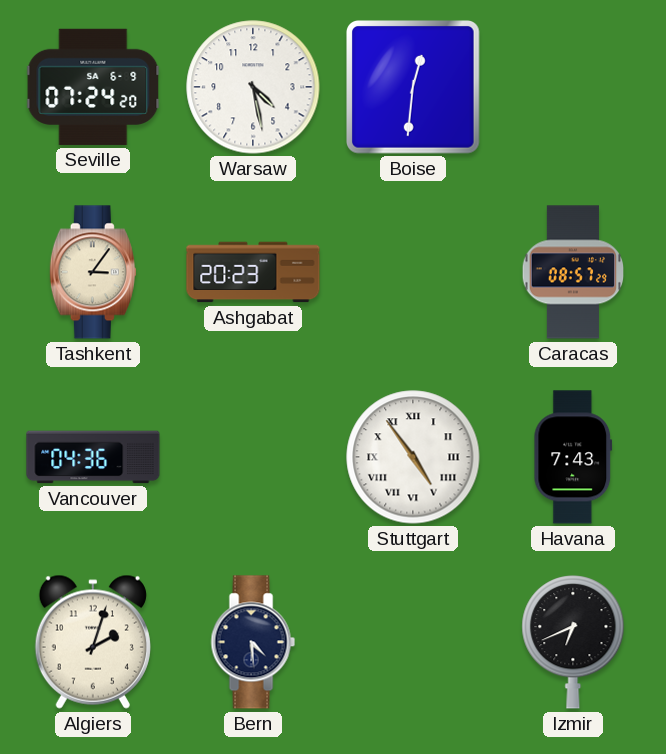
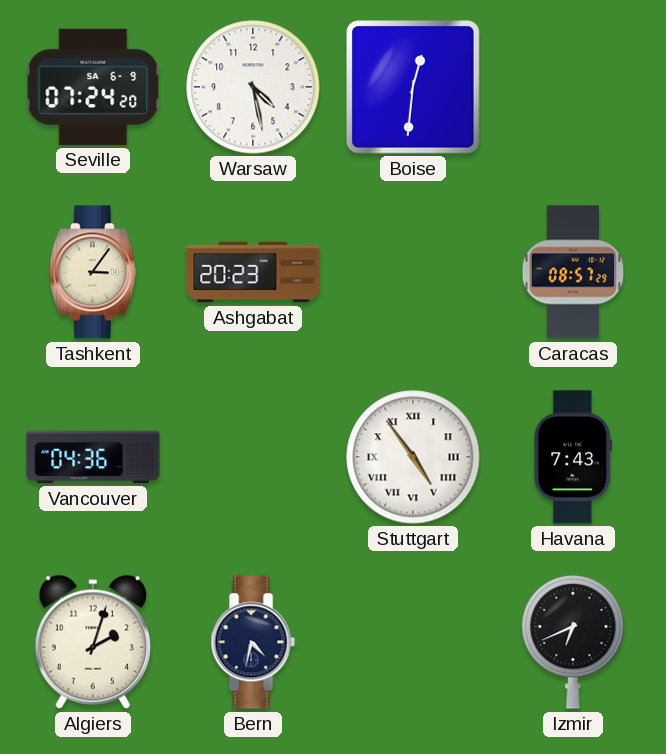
Bern: 4:29 -> 4:32
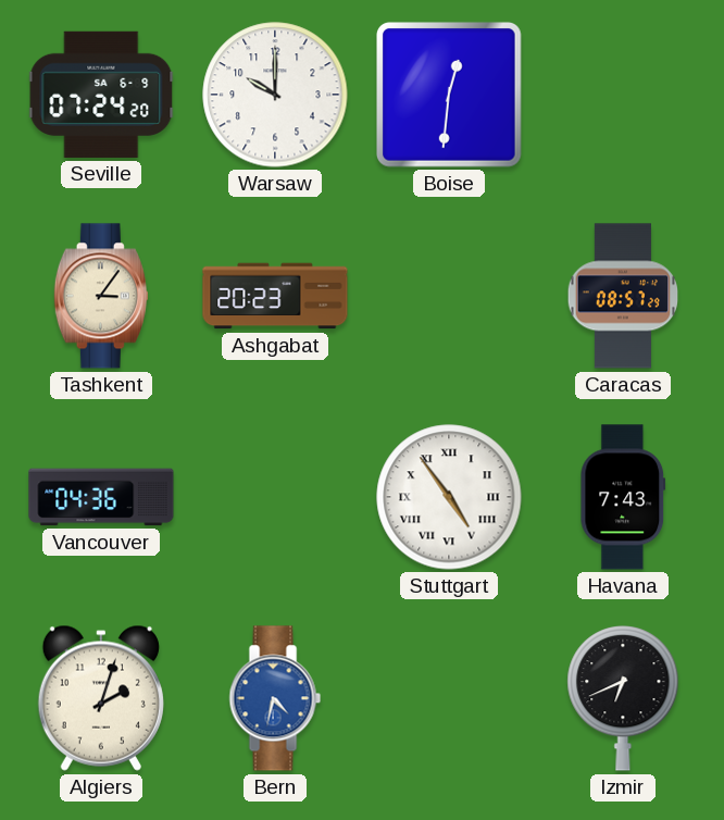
Warsaw: 4:28 -> 10:00
Bern dial: navy -> blue
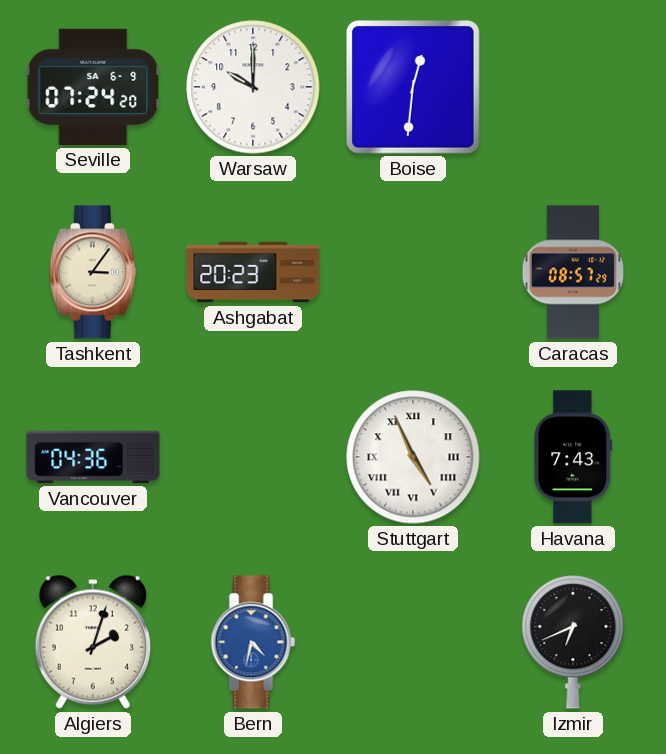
Stuttgart: 4:54 -> 4:56
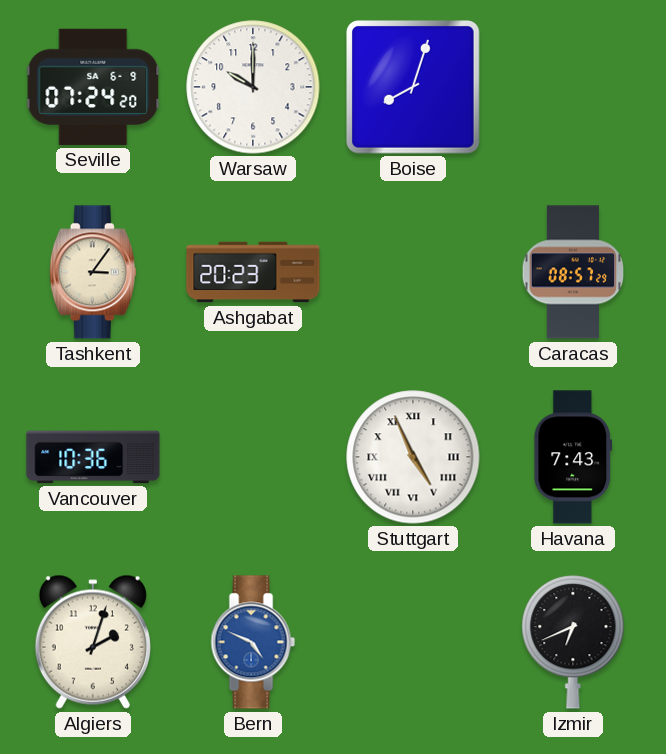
Boise: 12:31 -> 8:03
Vancouver: 04:36 -> 10:36
Bern: 4:32 -> 4:49
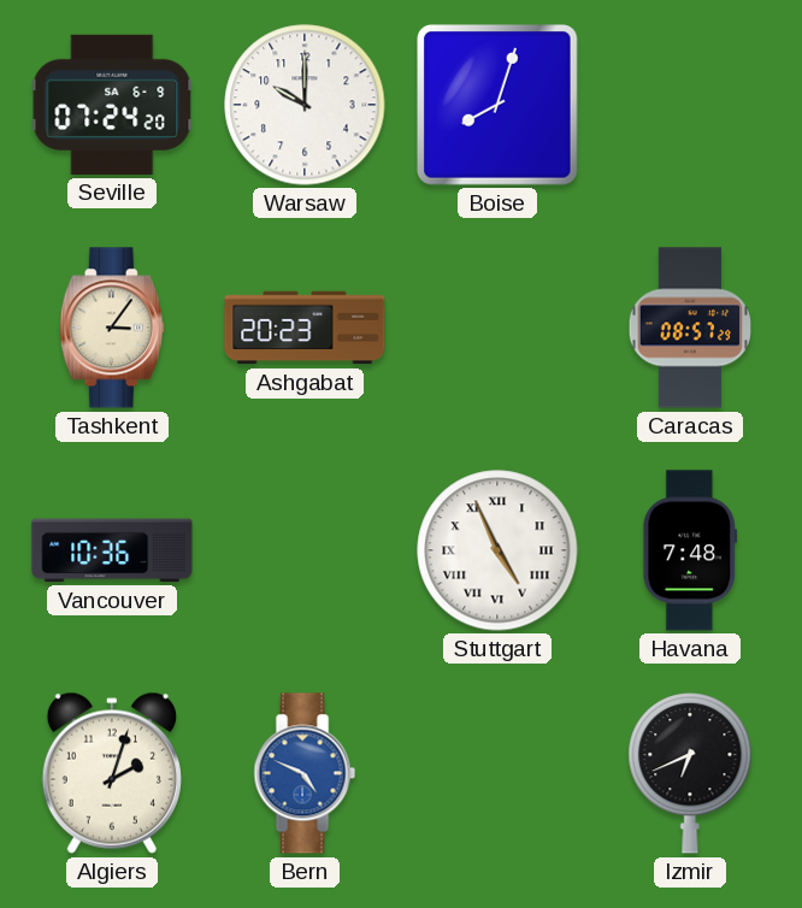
Havana: 7:43 -> 7:48
